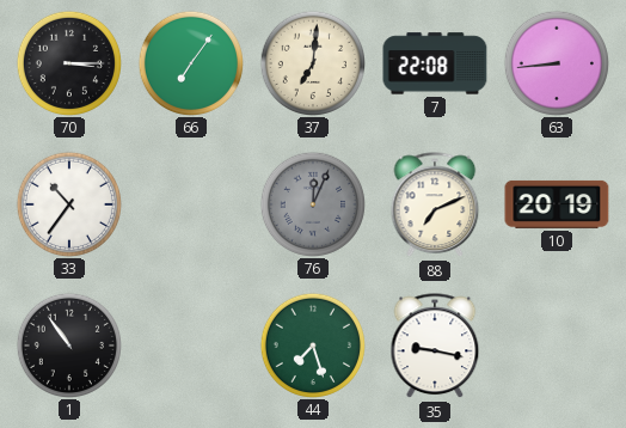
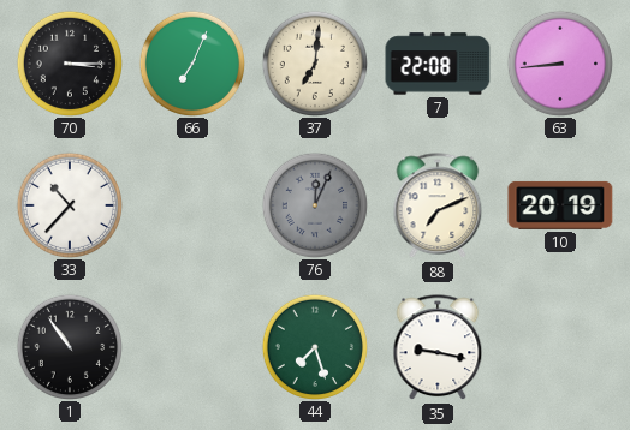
66: 7:06 -> 7:04
33: 10:36 -> 10:37
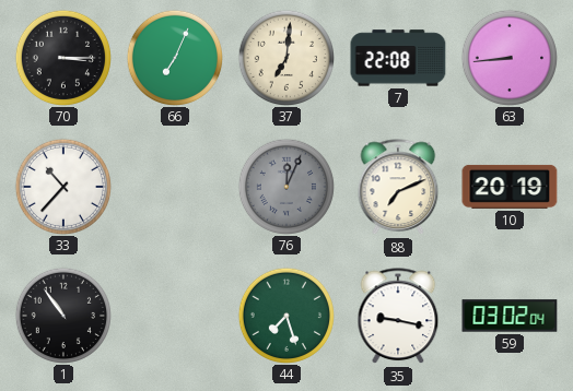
59: none -> 03:02
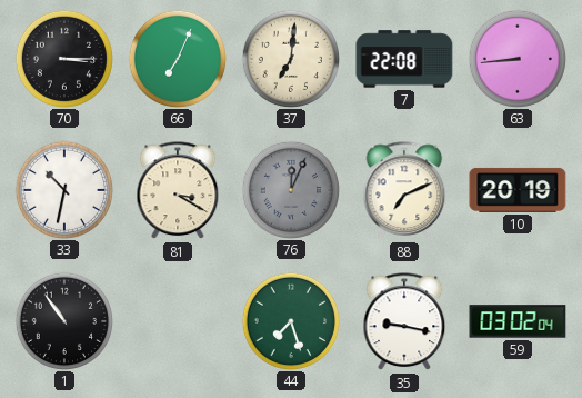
33: 10:37 -> 10:32
81: none -> 3:20
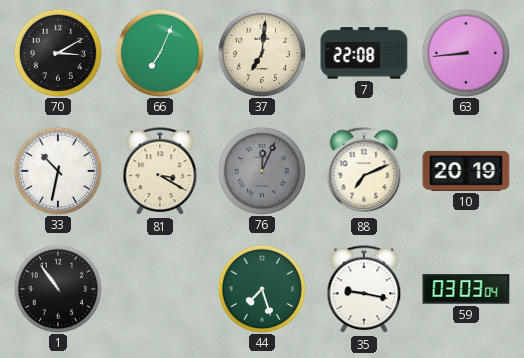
70: 3:15 -> 3:10
59: 03:02 -> 03:03
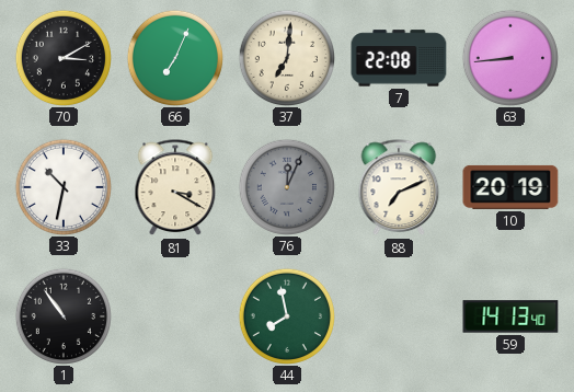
44: 7:27 -> 7:58
35: 9:17 -> none
59: 03:03 -> 14:13
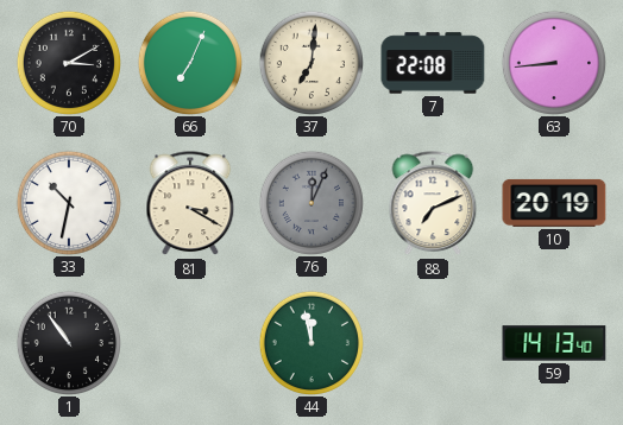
44: 7:58 -> 11:58
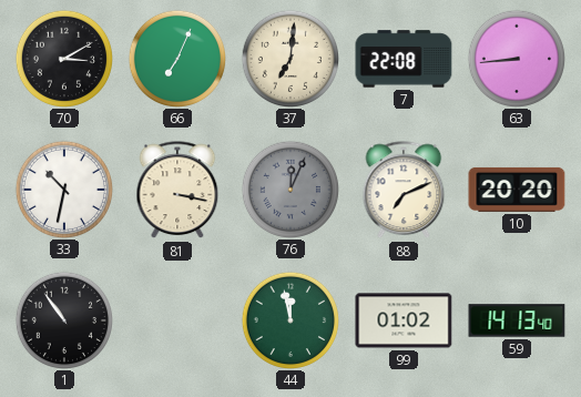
81: 3:20 -> 3:17
10: 20:19 -> 20:20
99: none -> 01:02
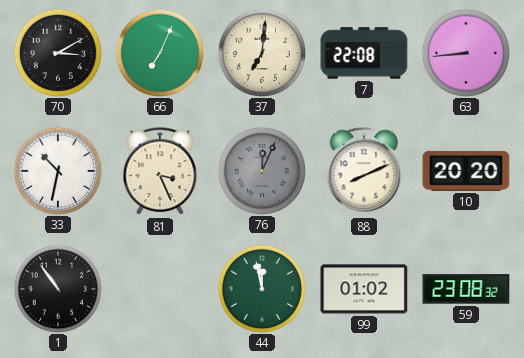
81: 3:17 -> 3:26
88: 7:11 -> 8:11
59: 14:13 -> 23:08
